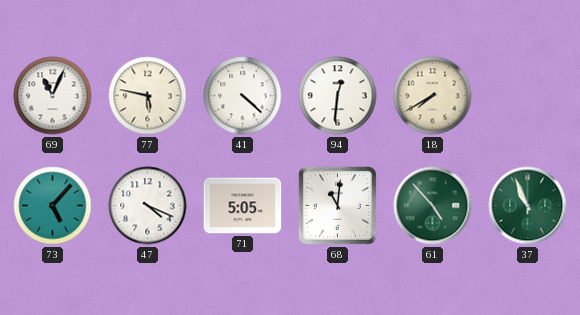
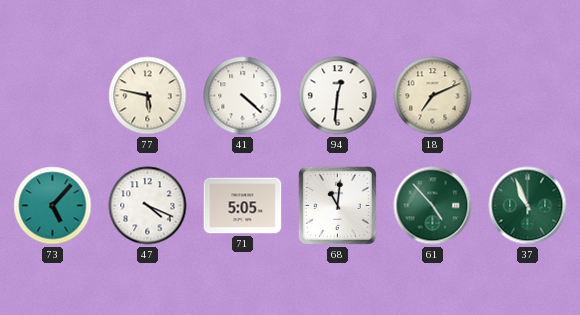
69: 11:04 -> none
18: 7:40 -> 7:11
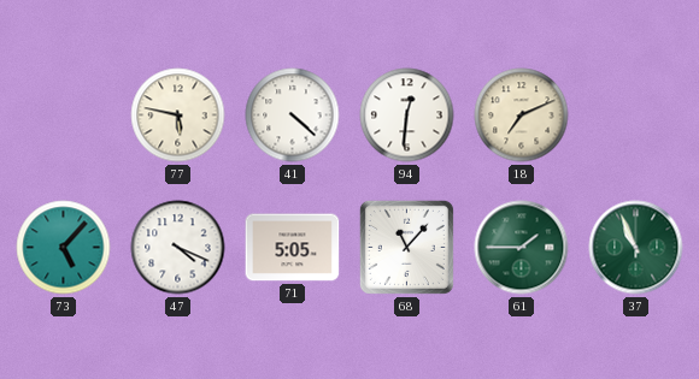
68: 11:01 -> 11:07
61: 4:53 -> 1:45
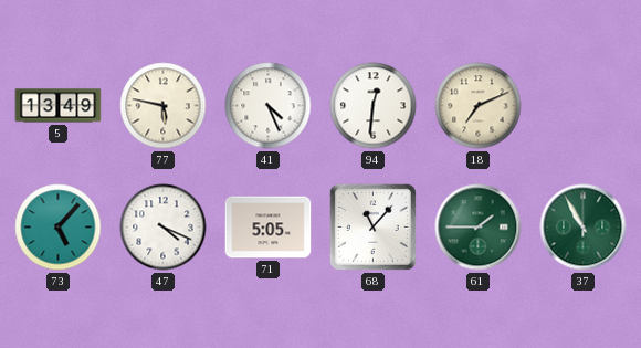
5: none -> 13:49
41: 4:22 -> 4:26
37: 10:56 -> 10:55
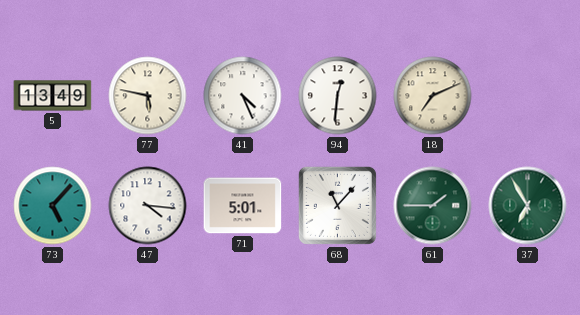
47: 4:19 -> 4:16
71: 5:05 -> 5:01
37: 10:55 -> 6:55
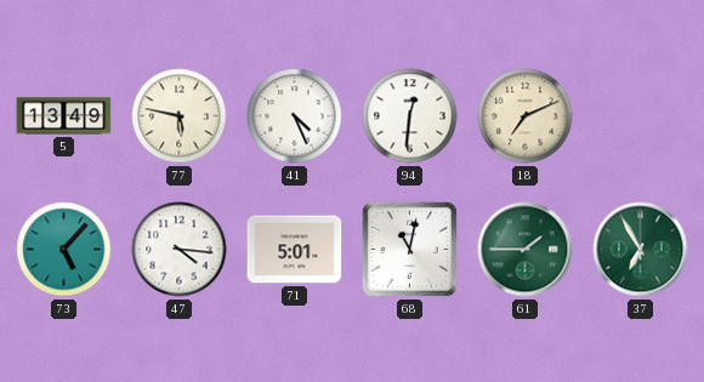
68: 11:07 -> 11:02
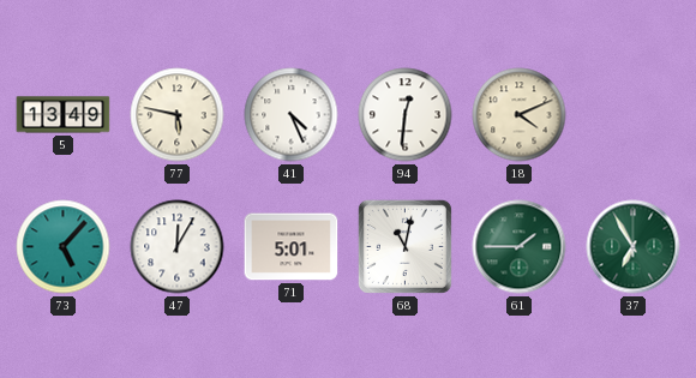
18: 7:11 -> 4:11
47: 4:16 -> 12:05
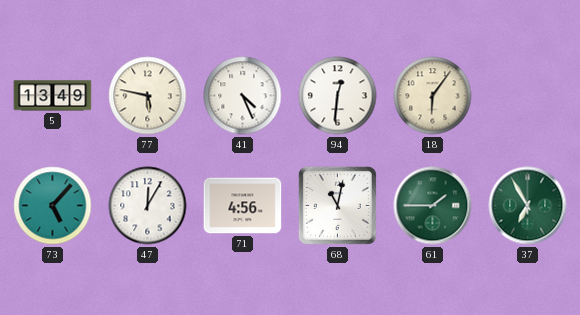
18: 4:11 -> 6:06
71: 5:01 -> 4:56
